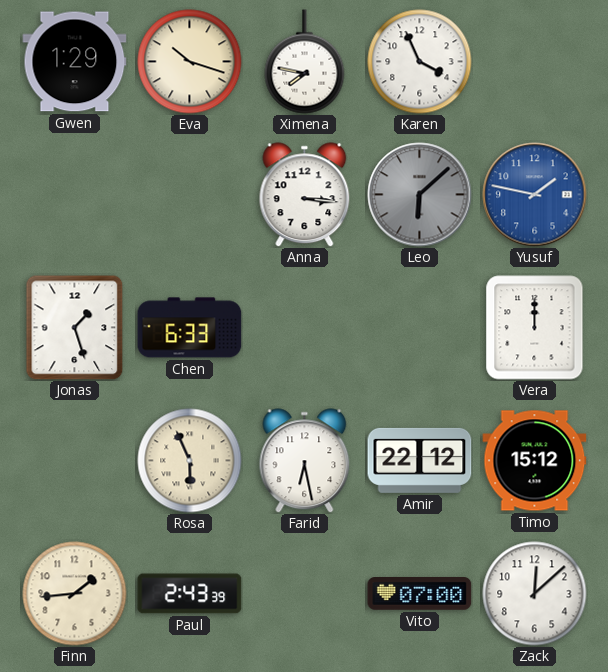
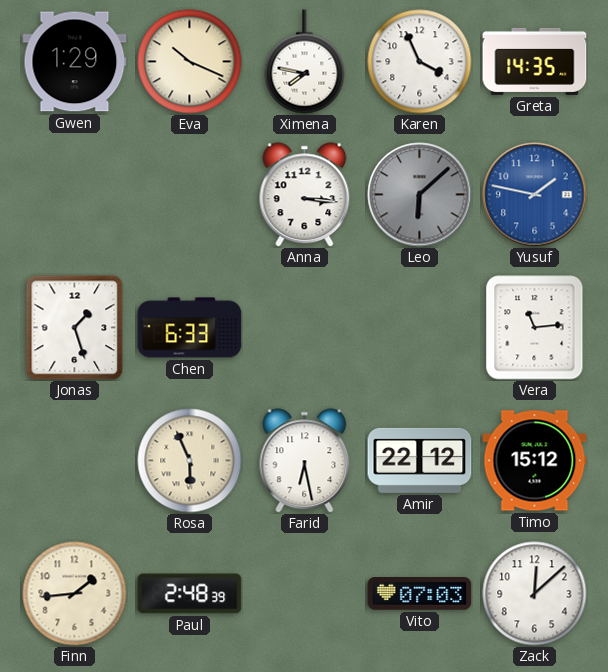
Eva: 10:18 -> 10:19
Greta: none -> 14:35
Vera: 12:00 -> 11:14
Paul: 2:43 -> 2:48
Vito: 07:00 -> 07:03
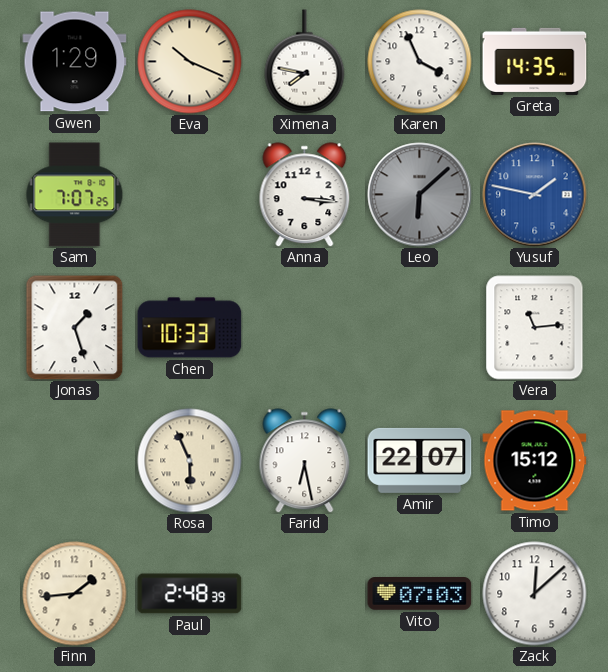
Sam: none -> 7:07
Chen: 6:33 -> 10:33
Amir: 22:12 -> 22:07
